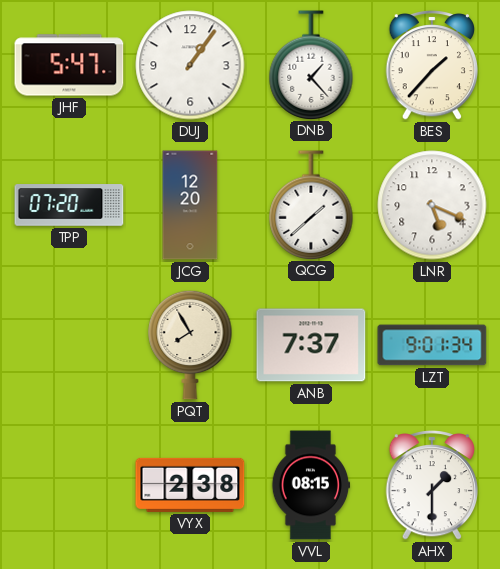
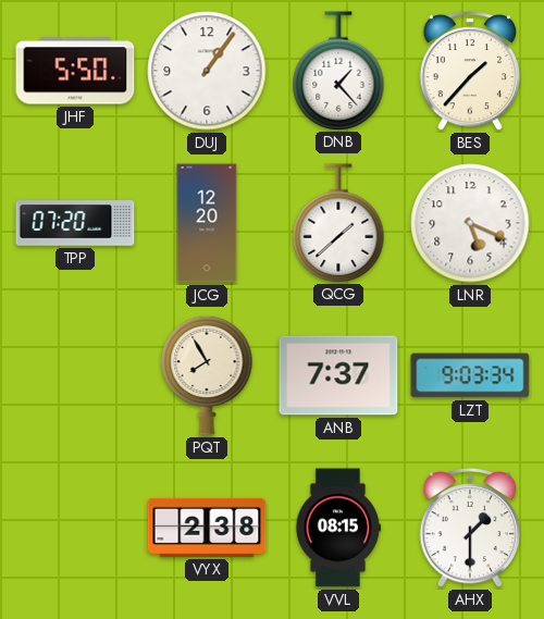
JHF: 5:47 -> 5:50
LZT: 9:01 -> 9:03
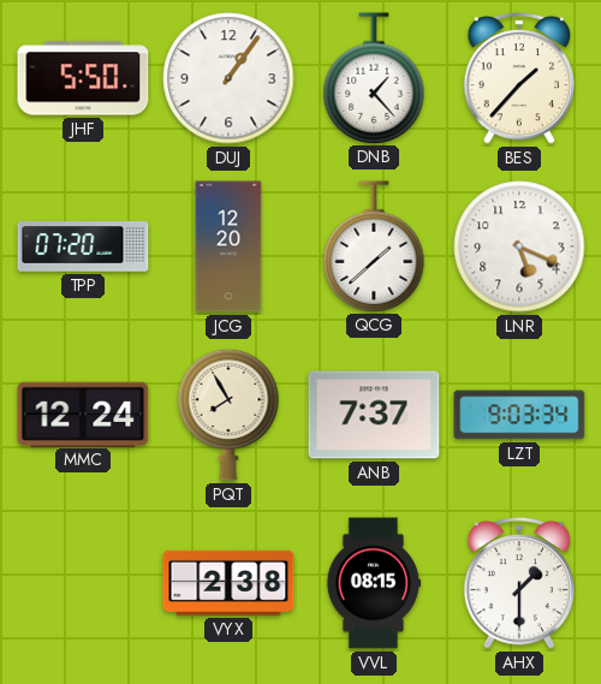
MMC: none -> 12:24
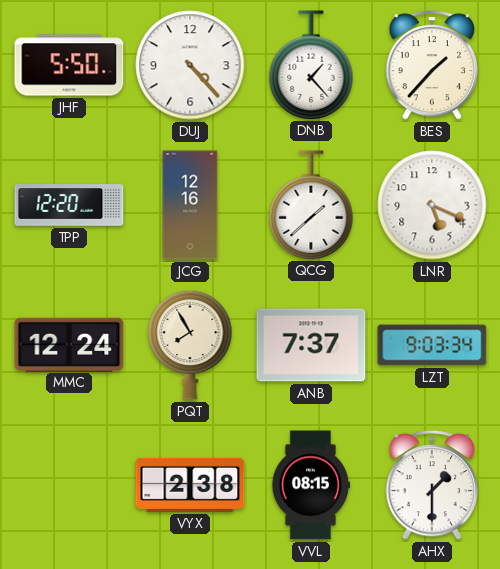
DUJ: 1:06 -> 4:23
TPP: 07:20 -> 12:20
JCG: 12:20 -> 12:16
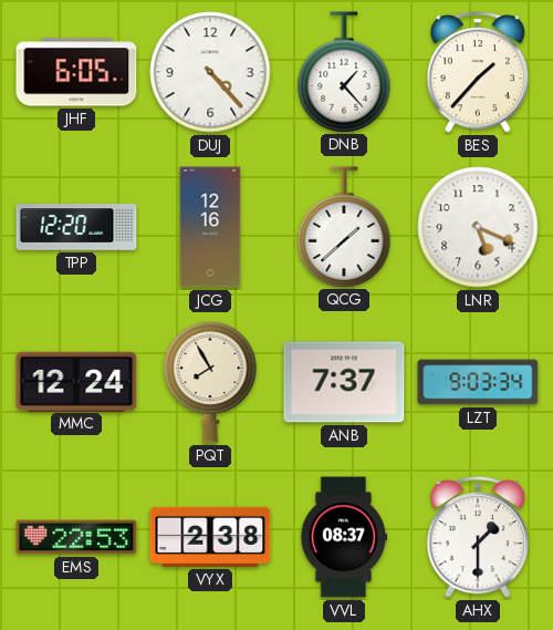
JHF: 5:50 -> 6:05
EMS: none -> 22:53
VVL: 08:15 -> 08:37
